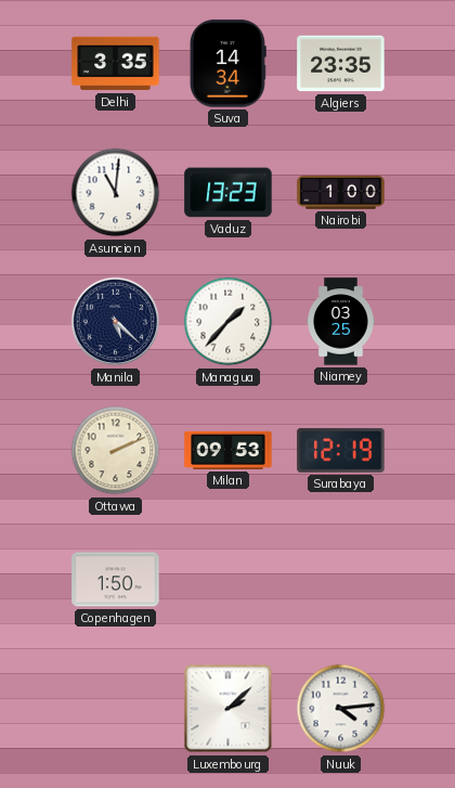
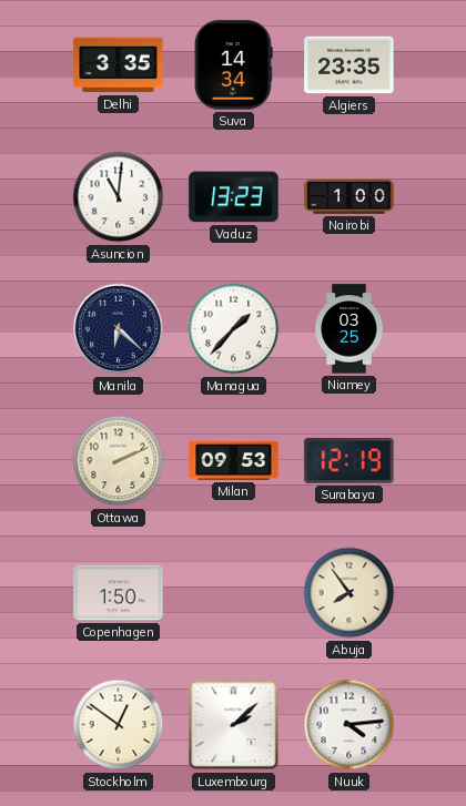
Manila: 5:22 -> 6:22
Abuja: none -> 7:54
Stockholm: none -> 12:51
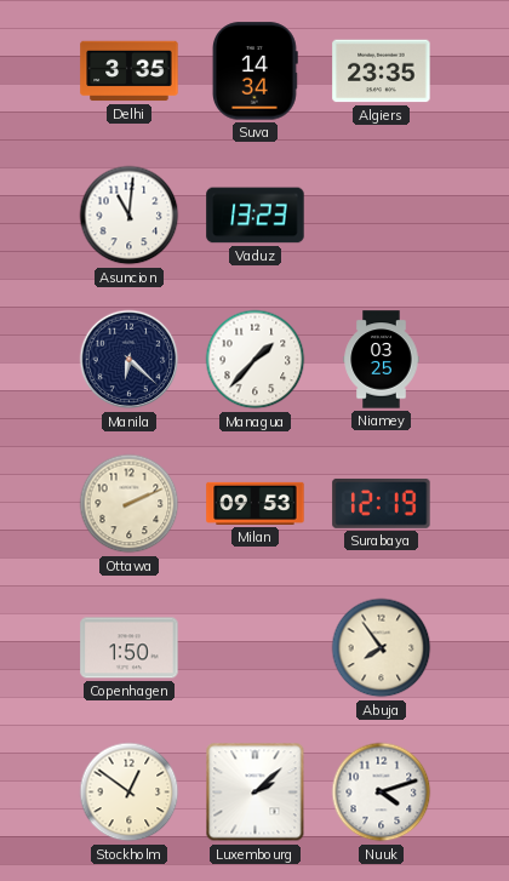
Nairobi: 1:00 -> none
Nuuk: 4:14 -> 4:12
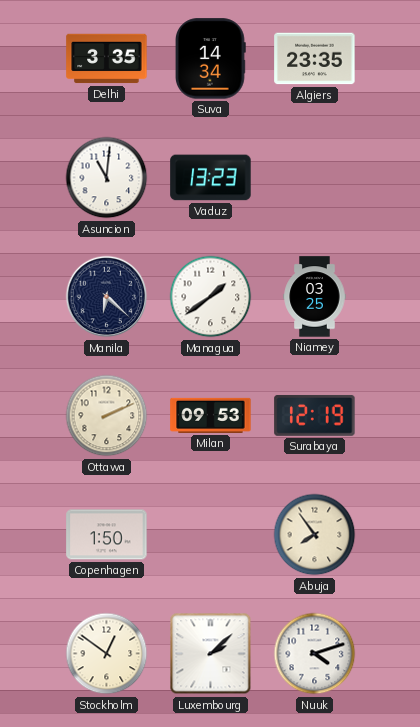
Managua: 1:37 -> 1:39
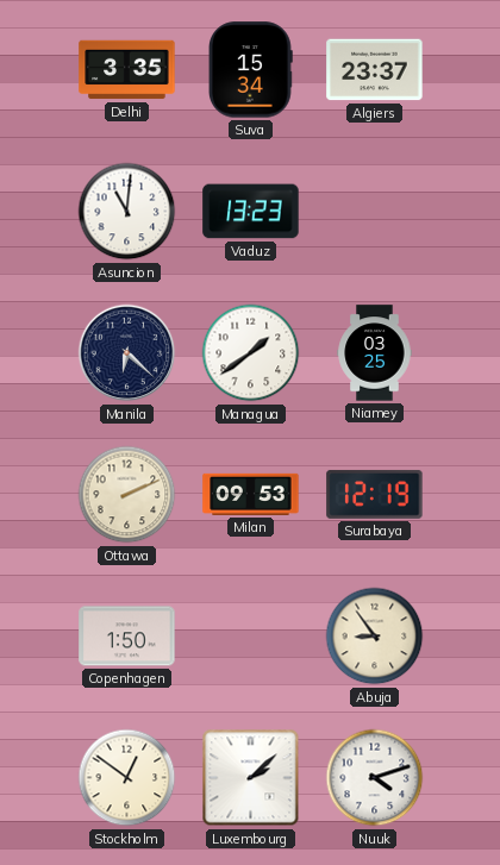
Suva: 14:34 -> 15:34
Algiers: 23:35 -> 23:37
Abuja: 7:54 -> 8:54
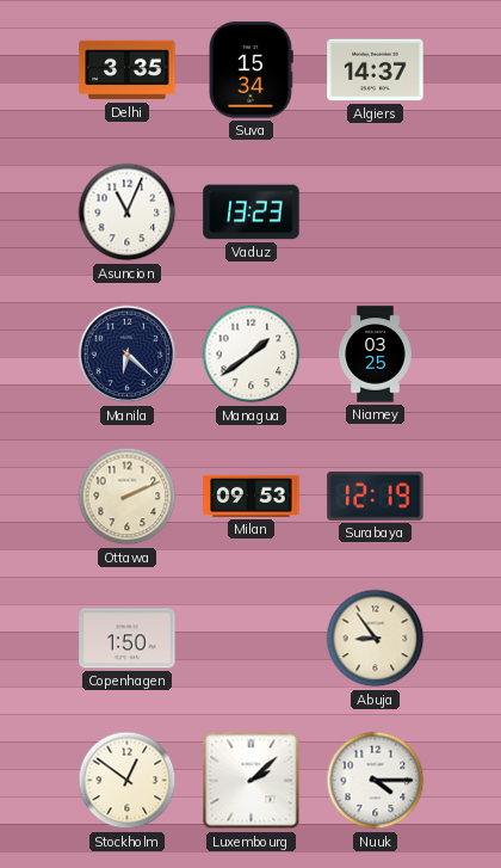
Algiers: 23:37 -> 14:37
Asuncion: 11:01 -> 11:04
Nuuk: 4:12 -> 4:15
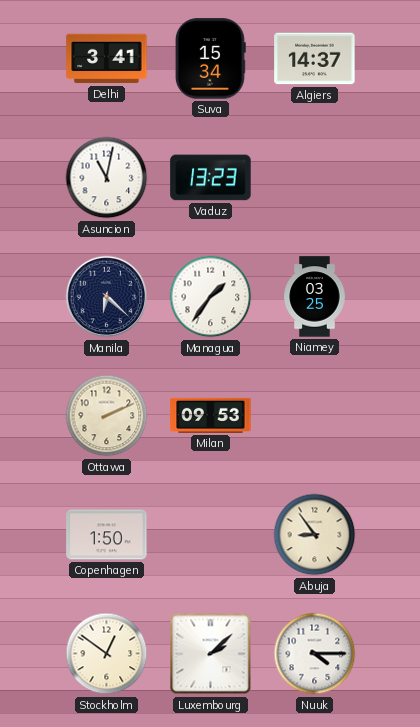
Delhi: 3:35 -> 3:41
Asuncion: 11:04 -> 11:02
Managua: 1:39 -> 1:36
Surabaya: 12:19 -> none
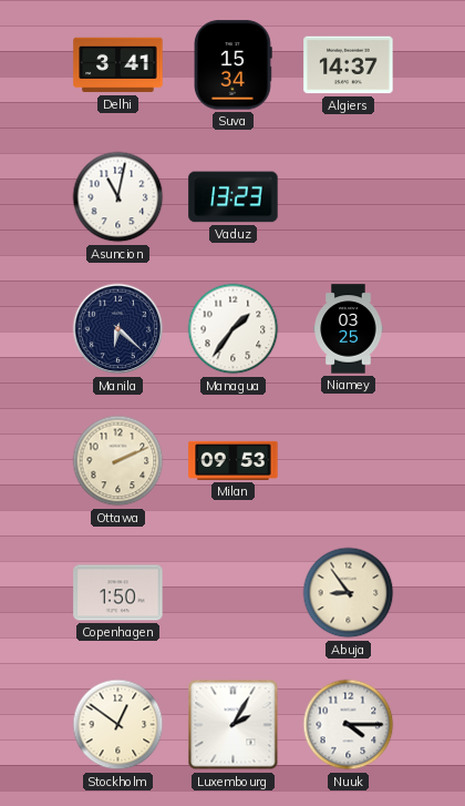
Luxembourg: 2:08 -> 2:05
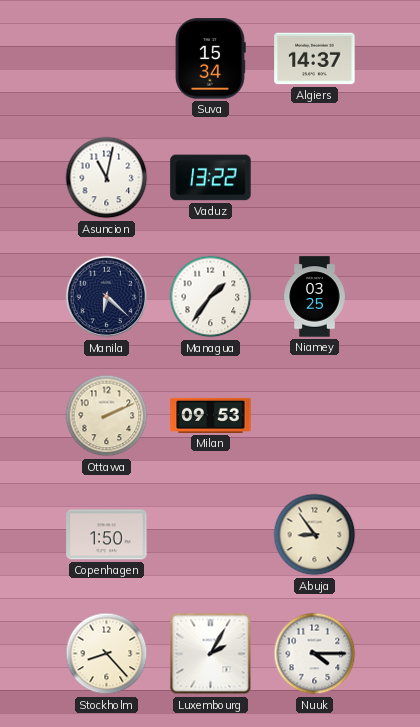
Delhi: 3:41 -> none
Vaduz: 13:23 -> 13:22
Stockholm: 12:51 -> 8:23
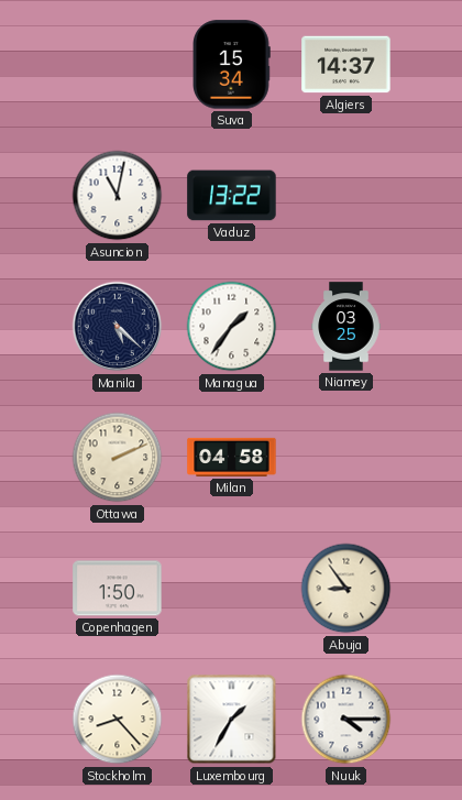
Manila: 6:22 -> 5:22
Milan: 09:53 -> 04:58
Luxembourg: 2:05 -> 1:35
